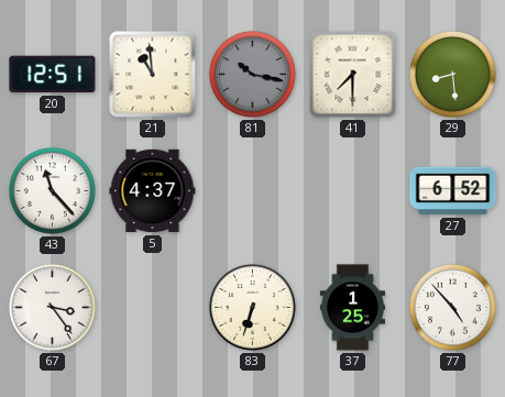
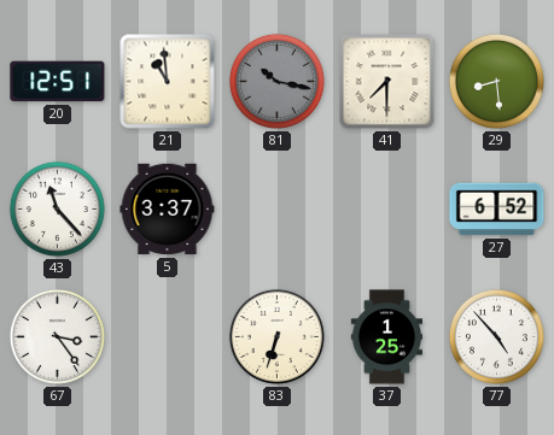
5: 4:37 -> 3:37
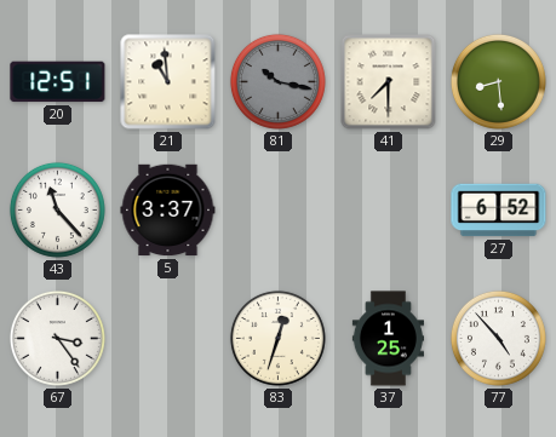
83: 6:33 -> 12:33
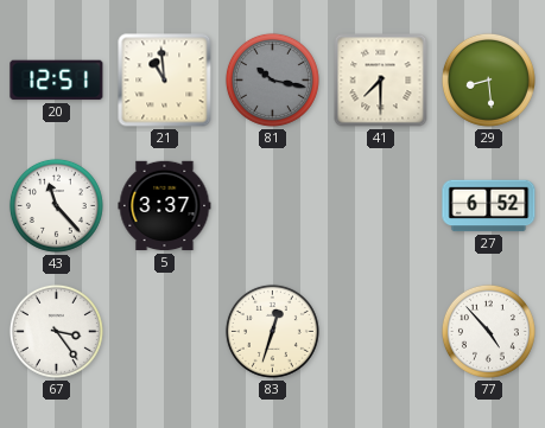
37: 1:25 -> none
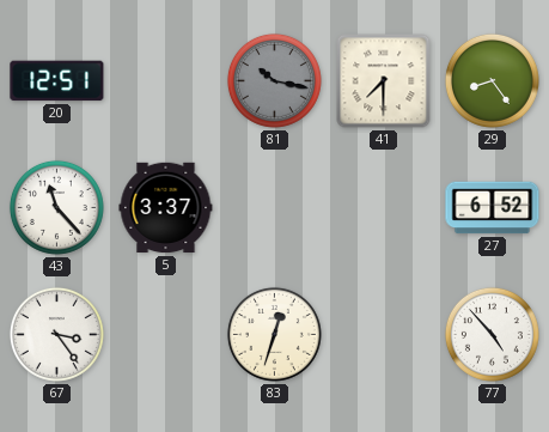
21: 10:59 -> none
29: 8:29 -> 8:24
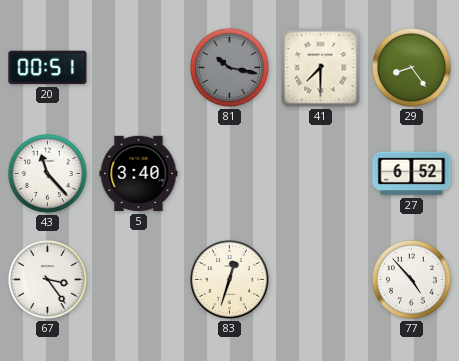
20: 12:51 -> 00:51
5: 3:37 -> 3:40
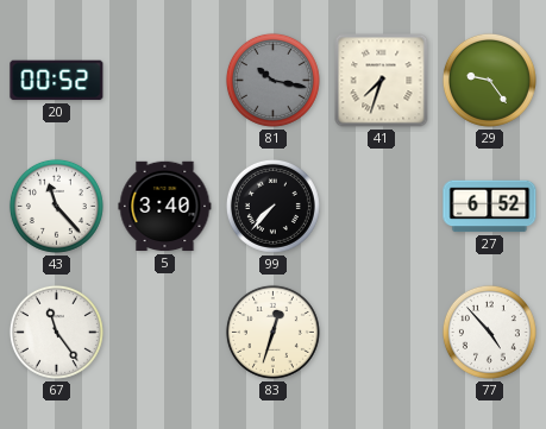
20: 00:51 -> 00:52
41: 7:30 -> 7:33
29: 8:24 -> 9:24
99: none -> 7:37
67: 3:24 -> 11:24
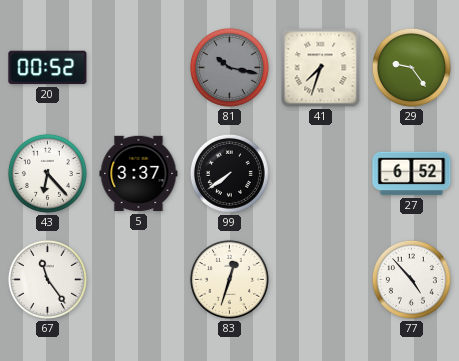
43: 11:23 -> 6:23
5: 3:40 -> 3:37
99: 7:37 -> 7:39
